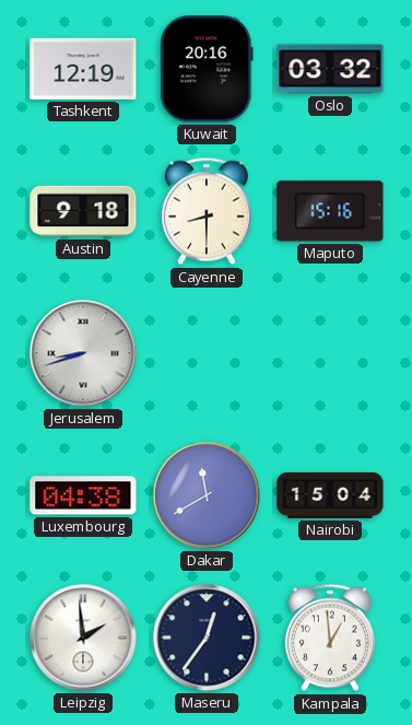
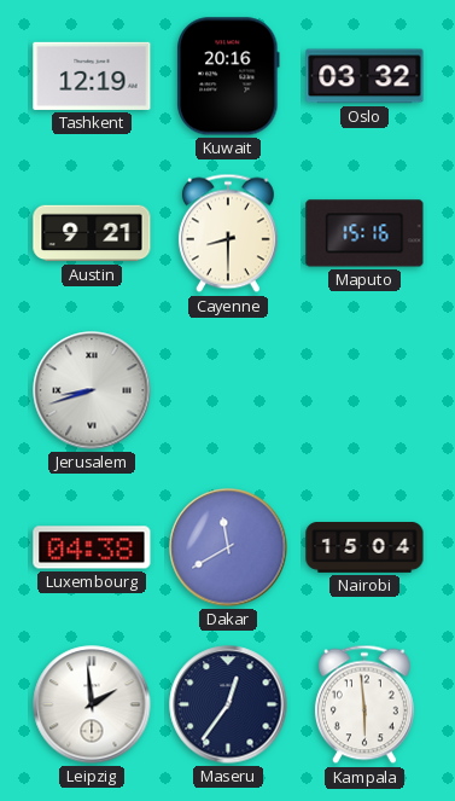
Austin: 9:18 -> 9:21
Kampala: 12:59 -> 5:59
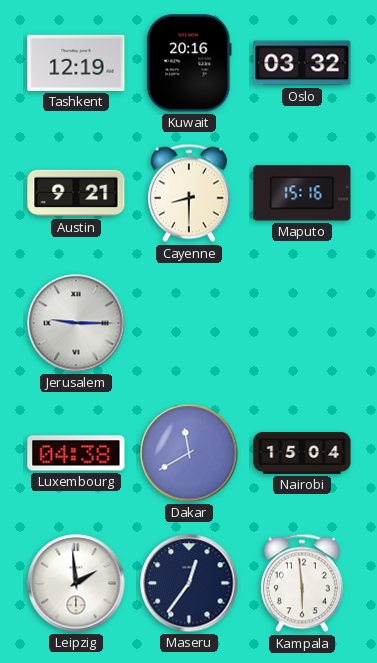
Jerusalem: 8:42 -> 9:15
